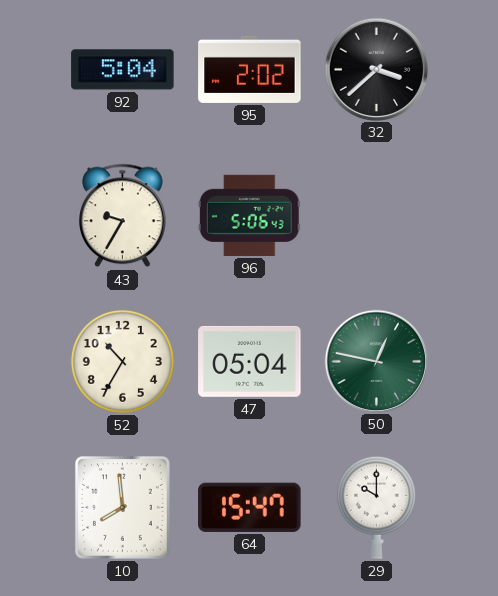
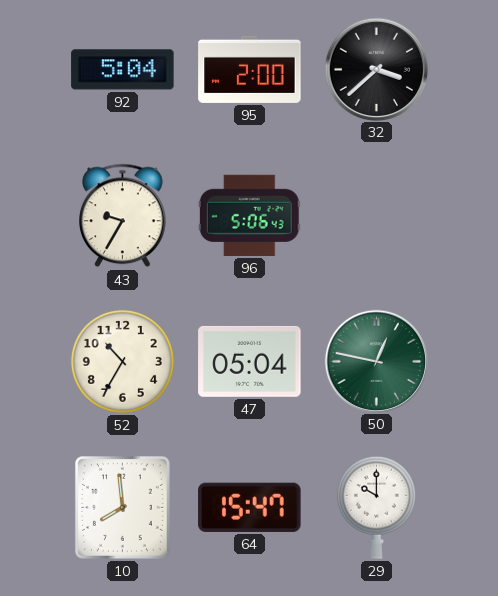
95: 2:02 -> 2:00
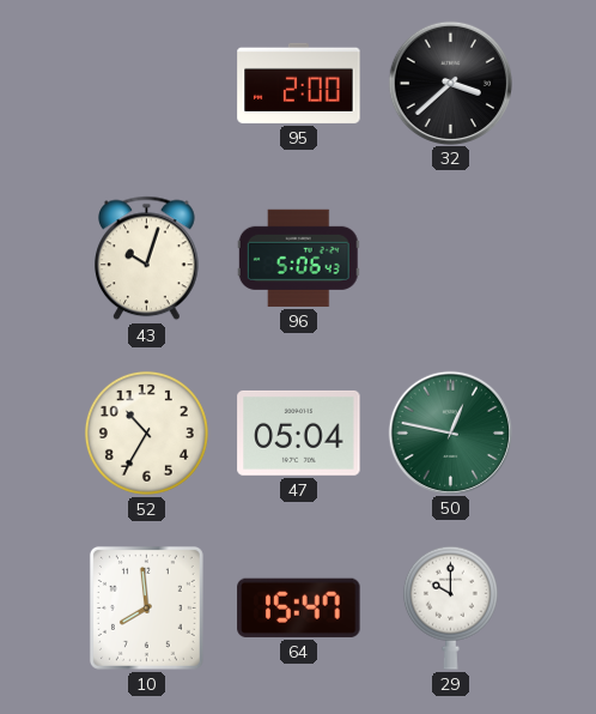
92: 5:04 -> none
43: 9:35 -> 10:03
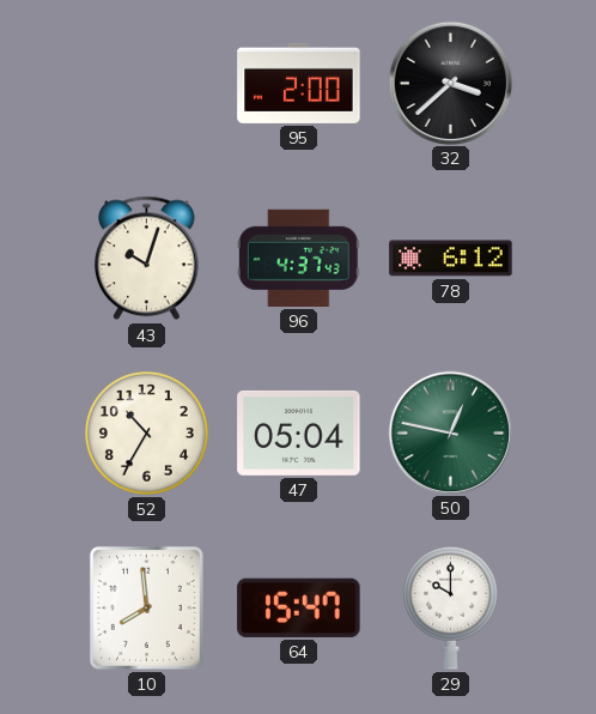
96: 5:06 -> 4:37
78: none -> 6:12
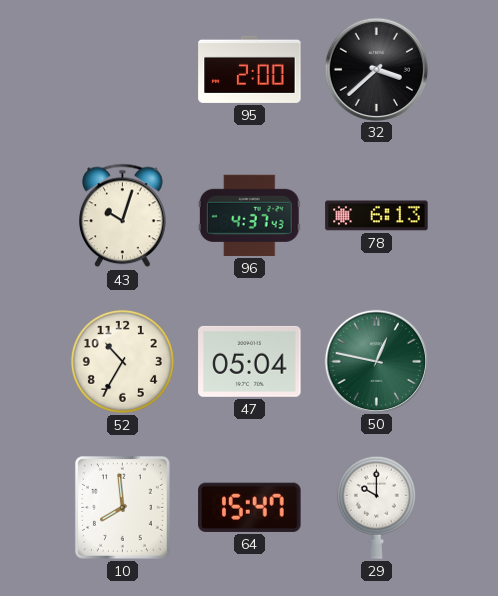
78: 6:12 -> 6:13
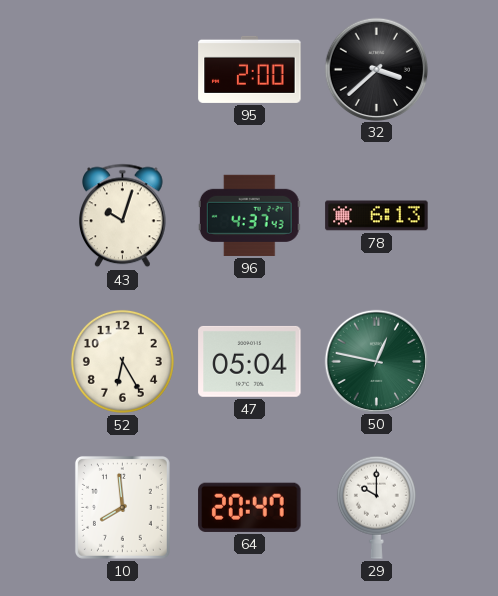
52: 10:35 -> 6:25
64: 15:47 -> 20:47
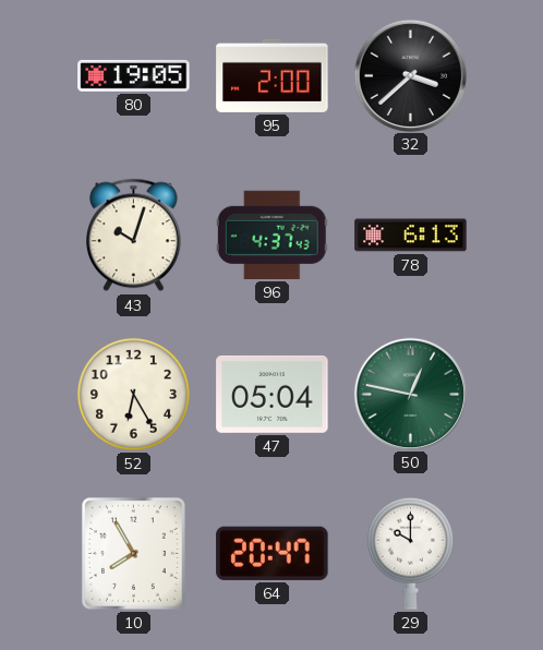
80: none -> 19:05
10: 7:59 -> 7:55
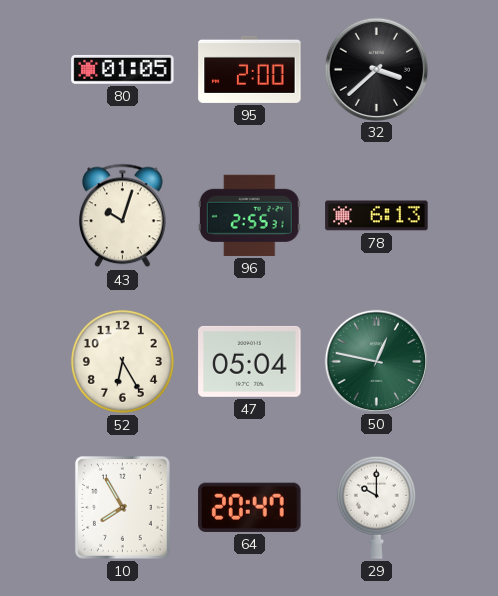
80: 19:05 -> 01:05
96: 4:37 -> 2:55
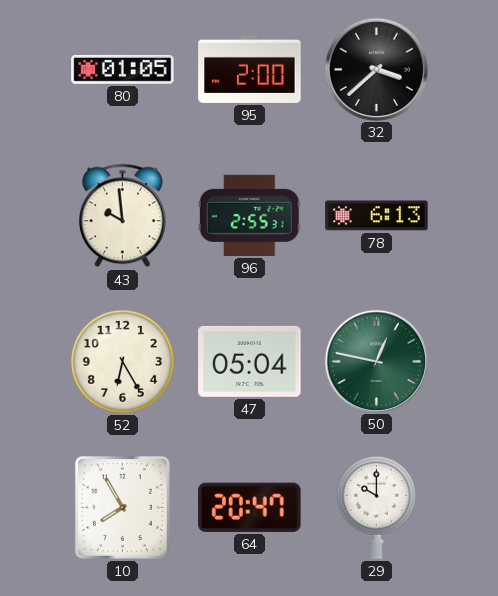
43: 10:03 -> 9:59
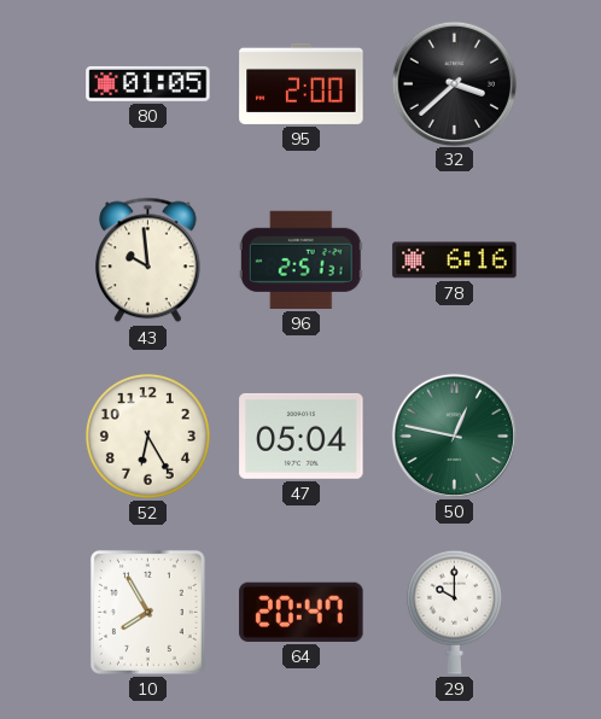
96: 2:55 -> 2:51
78: 6:13 -> 6:16
